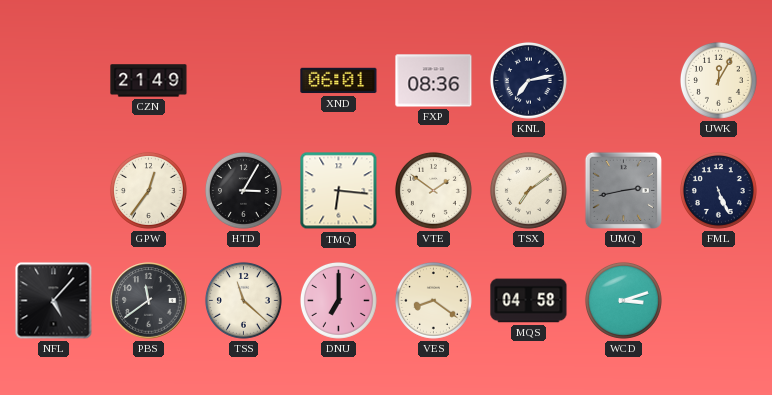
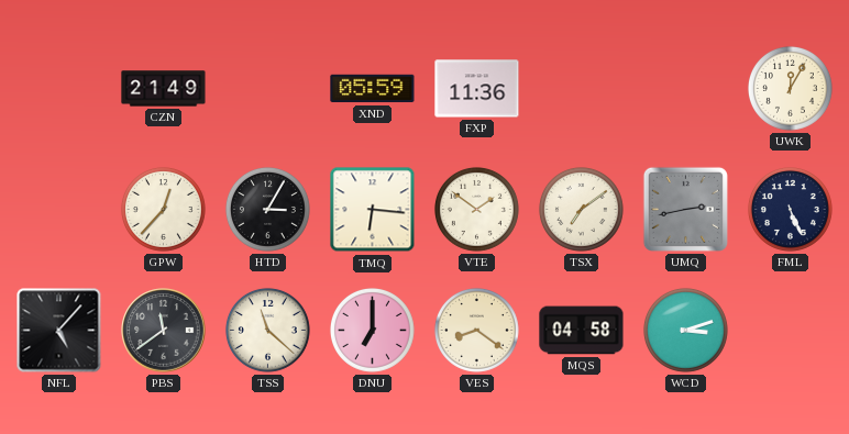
XND: 06:01 -> 05:59
FXP: 08:36 -> 11:36
KNL: 7:13 -> none
GPW: 12:36 -> 12:37
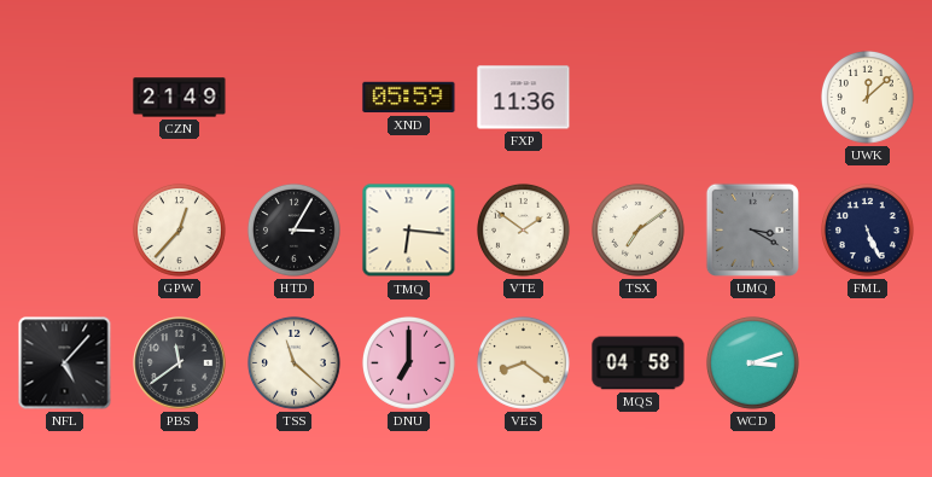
UWK: 12:05 -> 12:08
UMQ: 2:43 -> 3:20
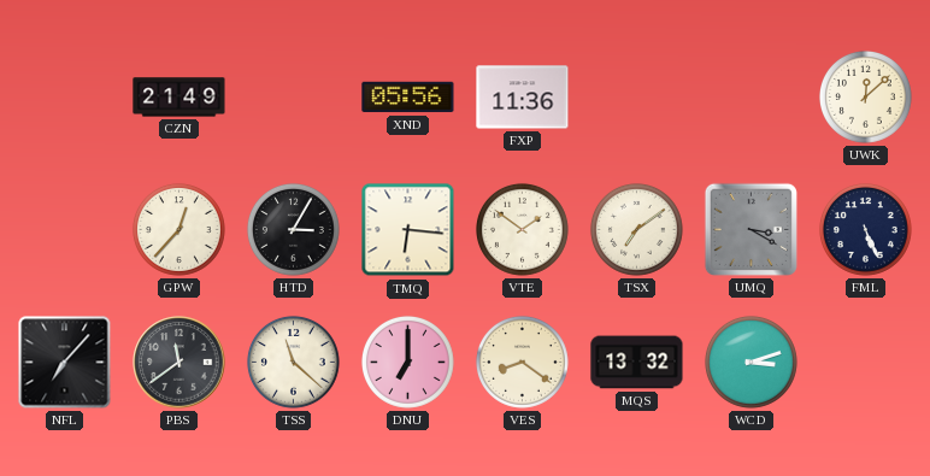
XND: 05:59 -> 05:56
NFL: 5:07 -> 7:07
MQS: 04:58 -> 13:32
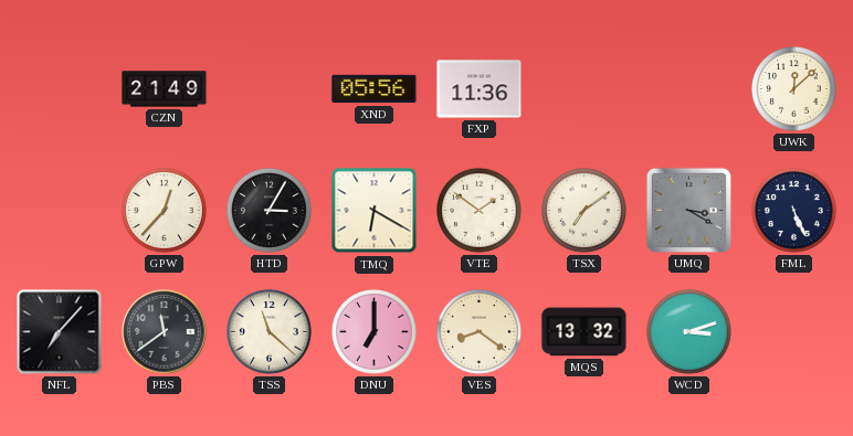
TMQ: 6:16 -> 6:20
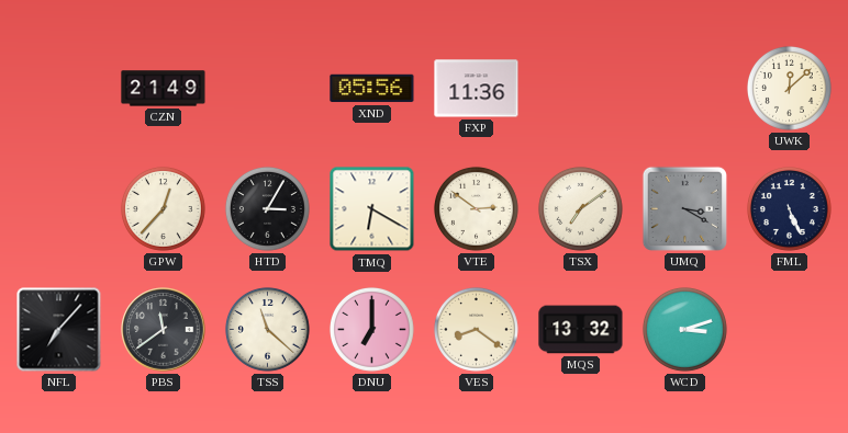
VTE: 1:51 -> 2:51
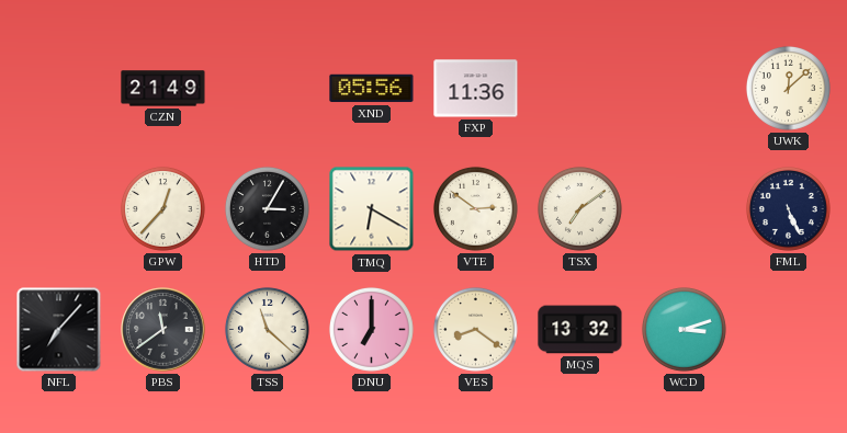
UMQ: 3:20 -> none
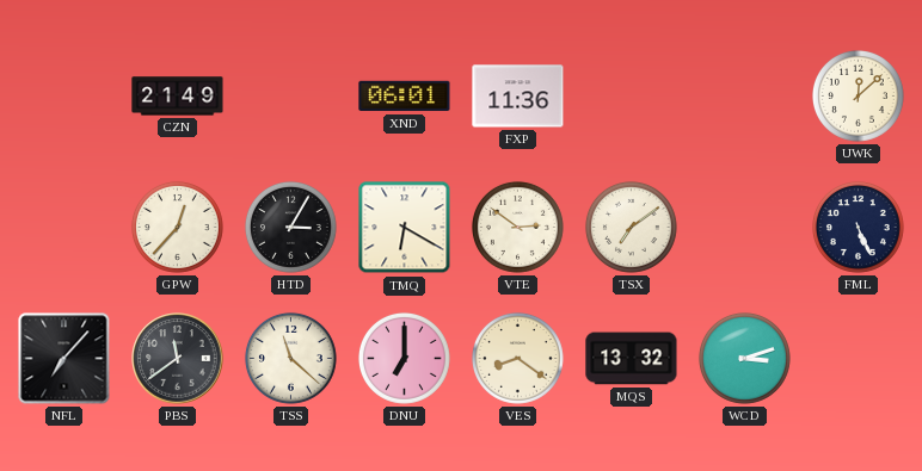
XND: 05:56 -> 06:01
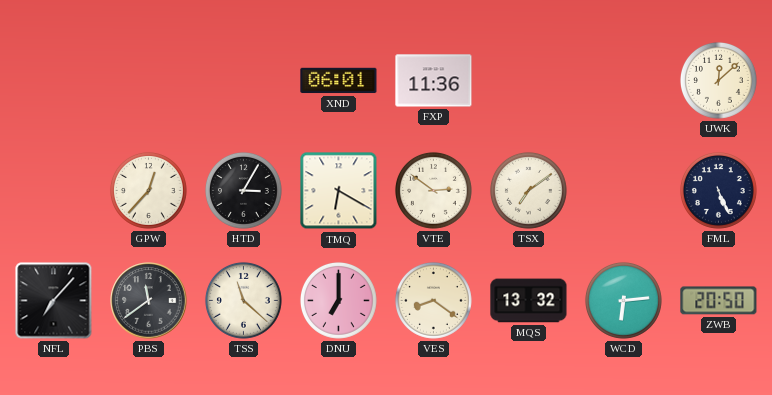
CZN: 21:49 -> none
WCD: 3:12 -> 6:14
ZWB: none -> 20:50
